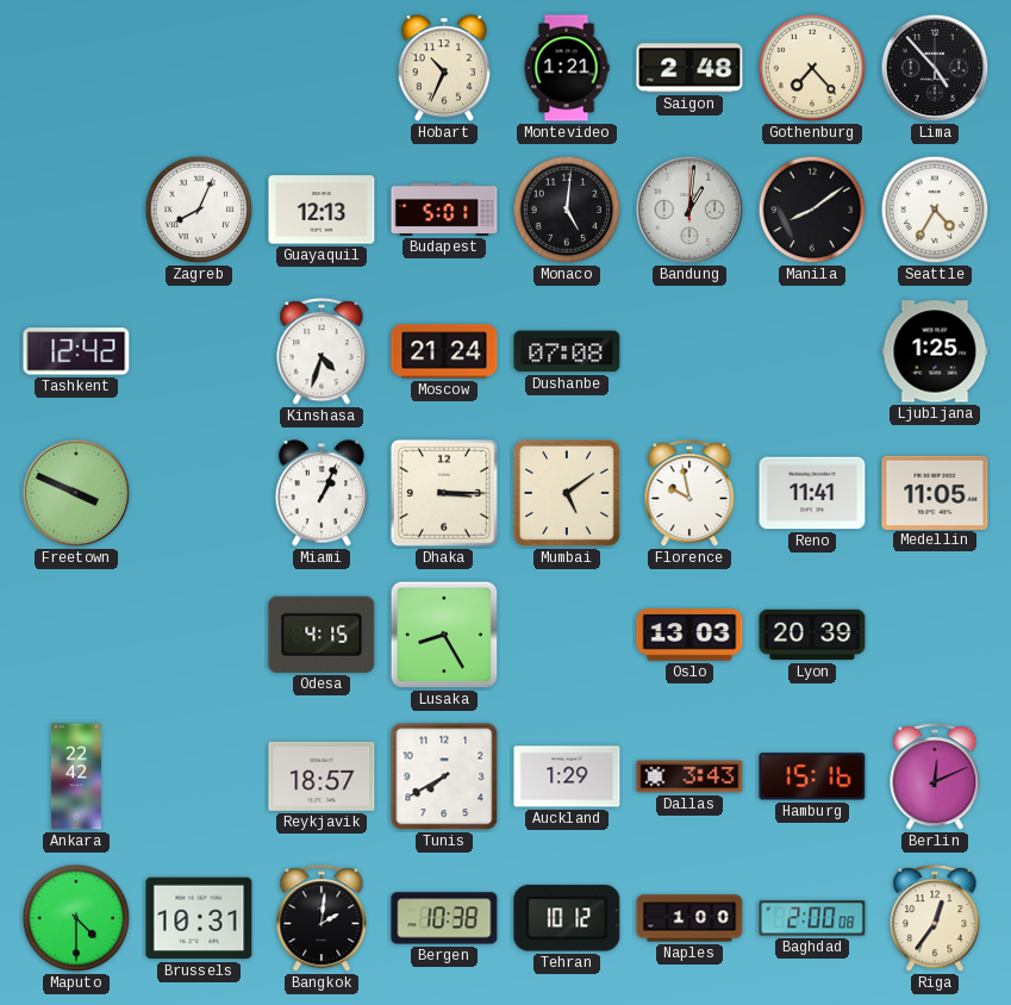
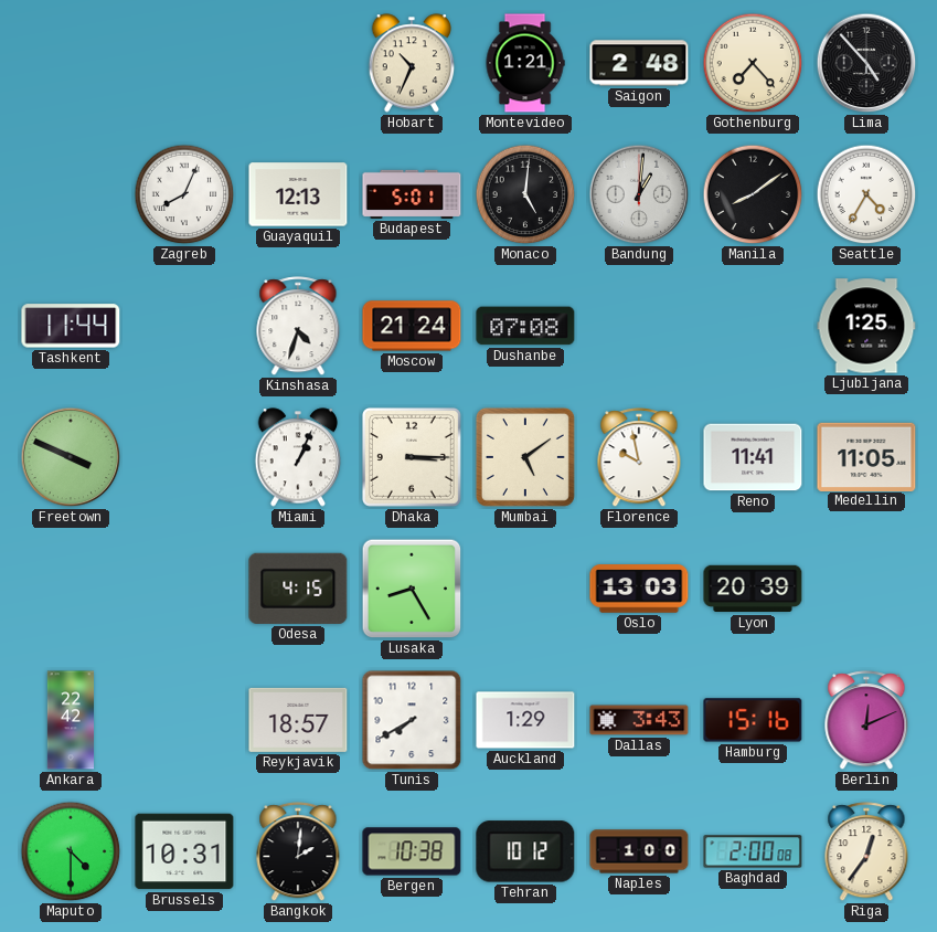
Tashkent: 12:42 -> 11:44
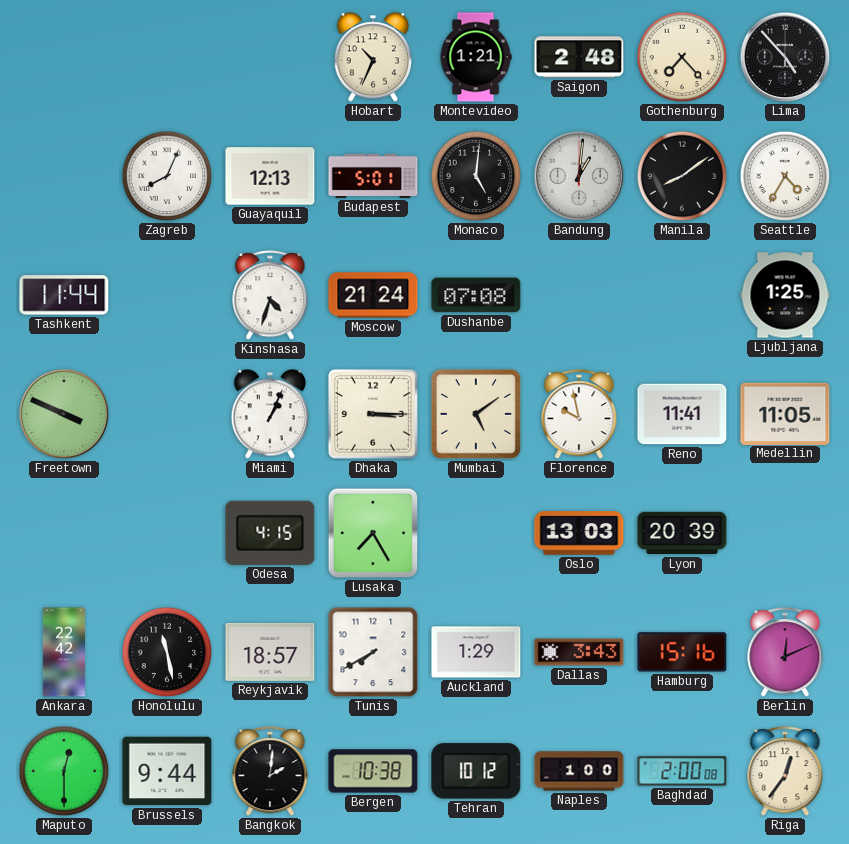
Lusaka: 8:25 -> 7:25
Honolulu: none -> 11:28
Maputo: 4:30 -> 12:30
Brussels: 10:31 -> 9:44
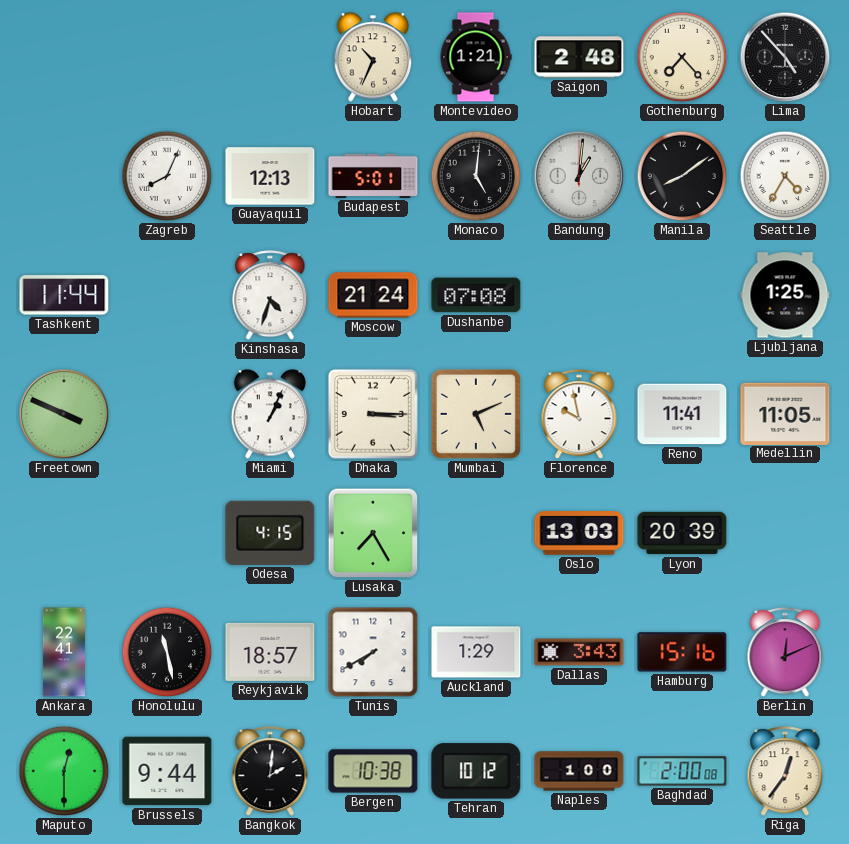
Mumbai: 5:09 -> 5:11
Ankara: 22:42 -> 22:41
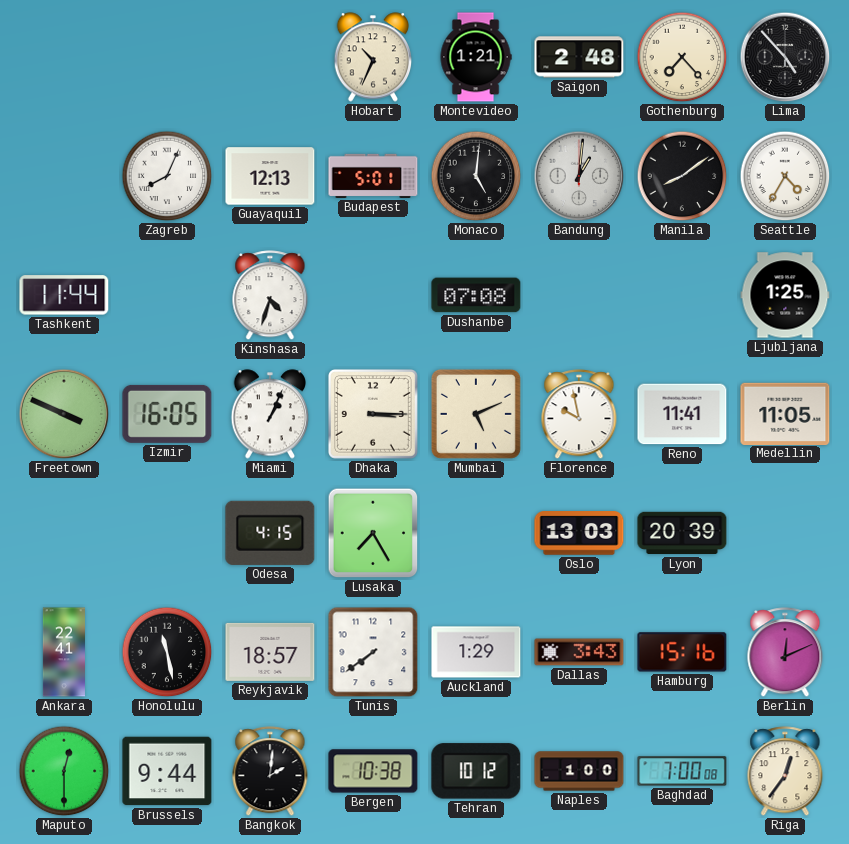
Moscow: 21:24 -> none
Izmir: none -> 16:05
Tunis: 7:40 -> 7:39
Baghdad: 2:00 -> 7:00
